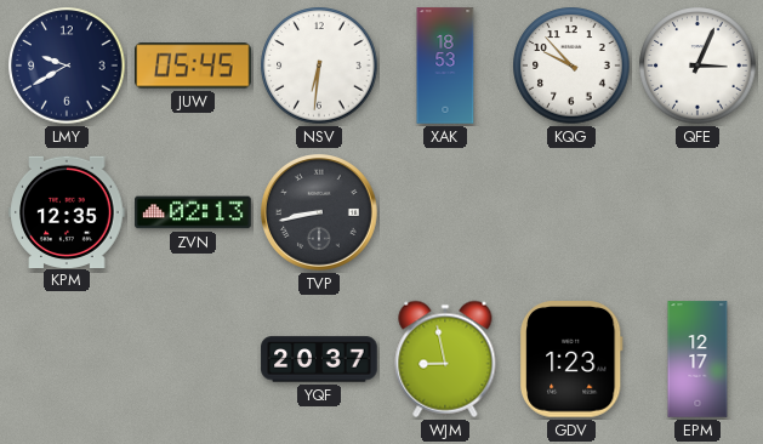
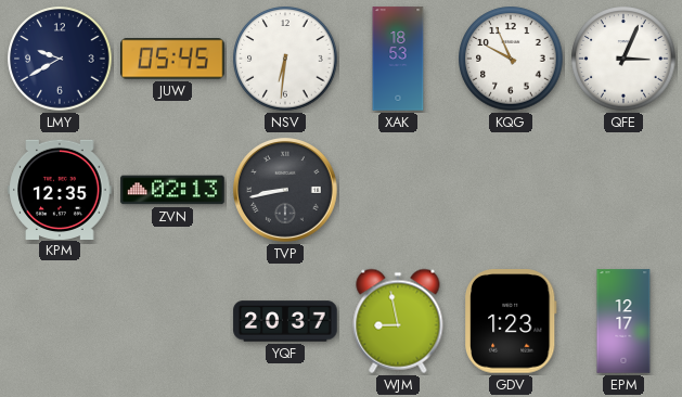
KQG: 9:53 -> 9:56
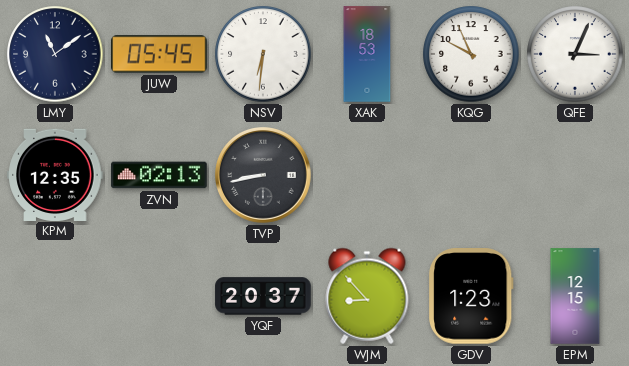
LMY: 9:40 -> 11:09
WJM: 8:58 -> 8:53
EPM: 12:17 -> 12:15
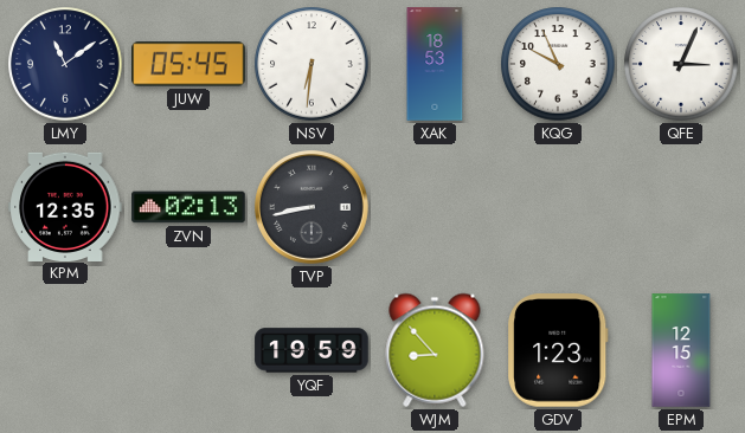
YQF: 20:37 -> 19:59
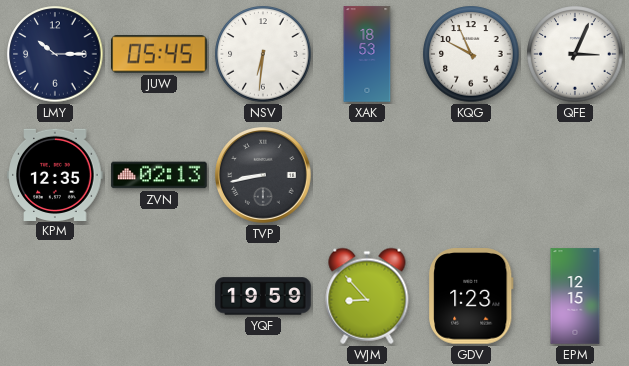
LMY: 11:09 -> 10:15
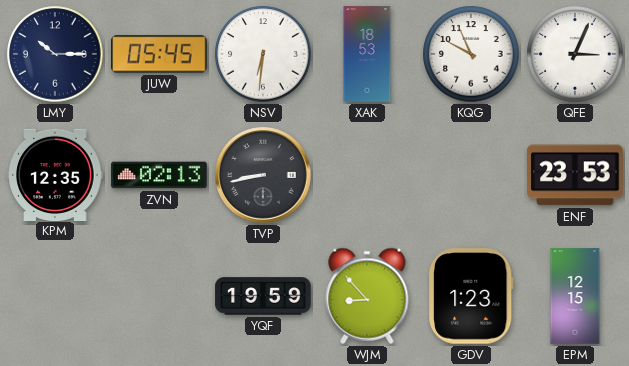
ENF: none -> 23:53
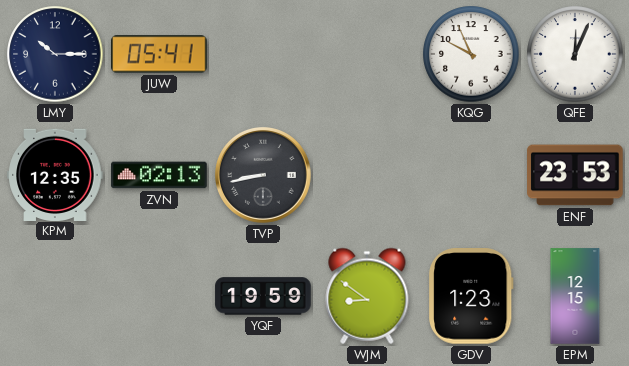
JUW: 05:45 -> 05:41
NSV: 6:31 -> none
XAK: 18:53 -> none
QFE: 3:04 -> 12:04
WJM: 8:53 -> 8:51
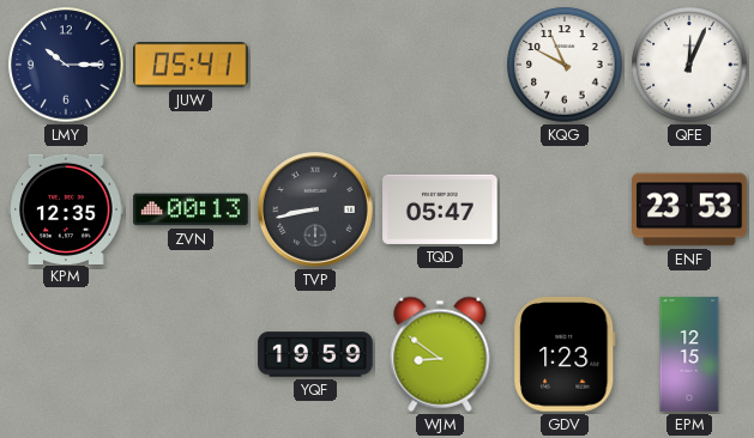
ZVN: 02:13 -> 00:13
TQD: none -> 05:47
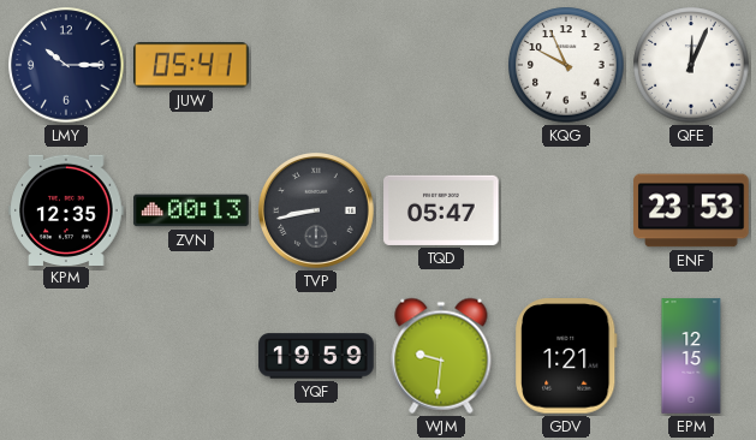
WJM: 8:51 -> 9:31
GDV: 1:23 -> 1:21
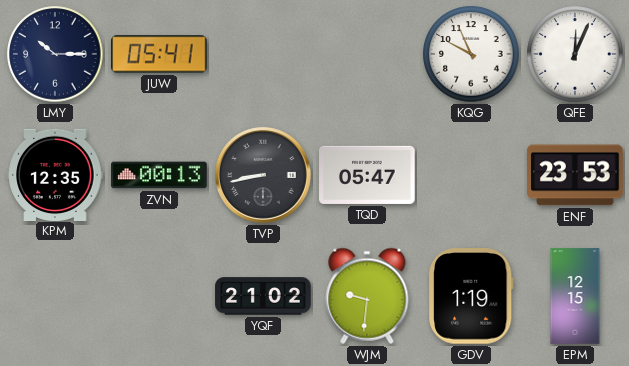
YQF: 19:59 -> 21:02
GDV: 1:21 -> 1:19
